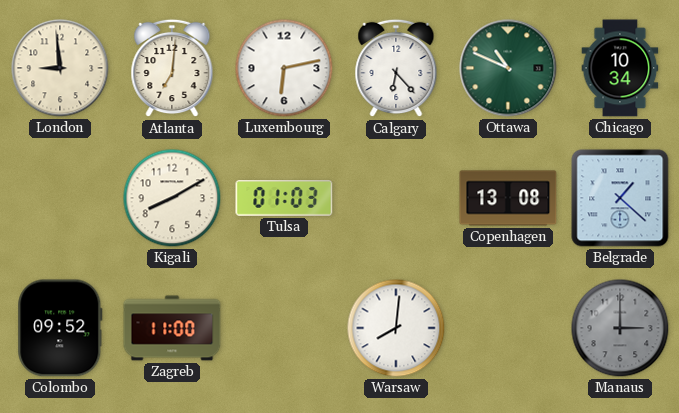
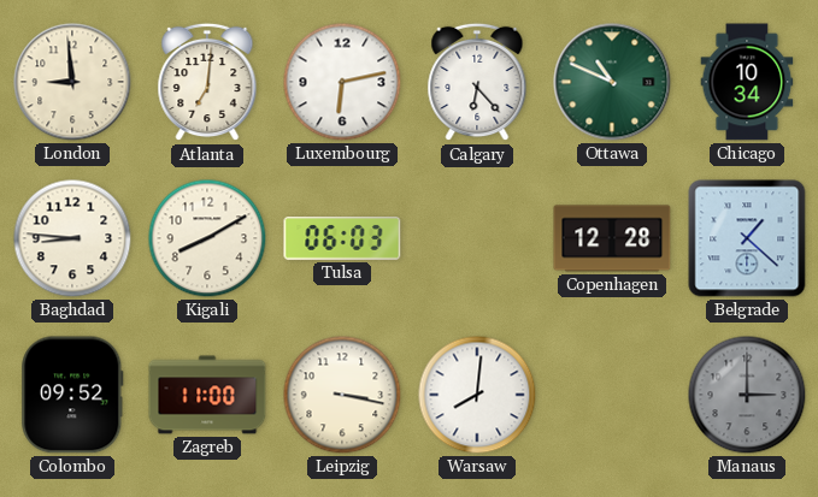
Baghdad: none -> 8:46
Tulsa: 01:03 -> 06:03
Copenhagen: 13:08 -> 12:28
Leipzig: none -> 3:17
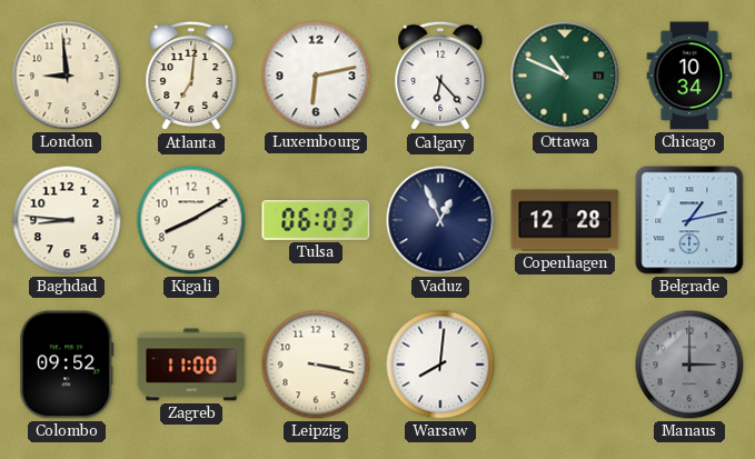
Vaduz: none -> 12:56
Belgrade: 1:22 -> 1:13
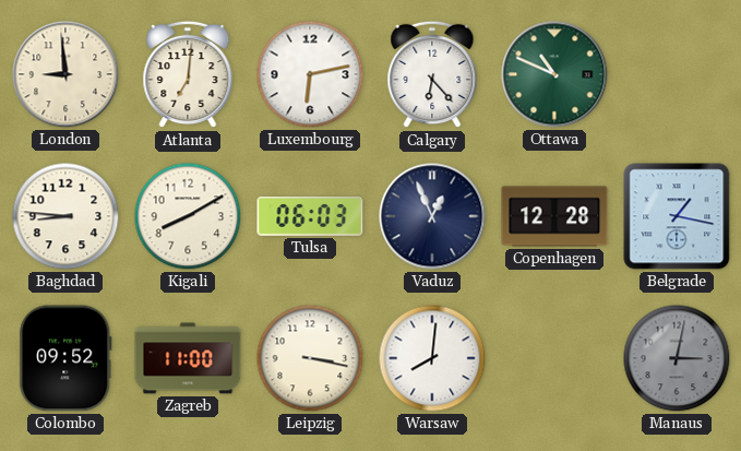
Chicago: 10:34 -> none
Belgrade: 1:13 -> 1:17
Manaus: 3:00 -> 3:02
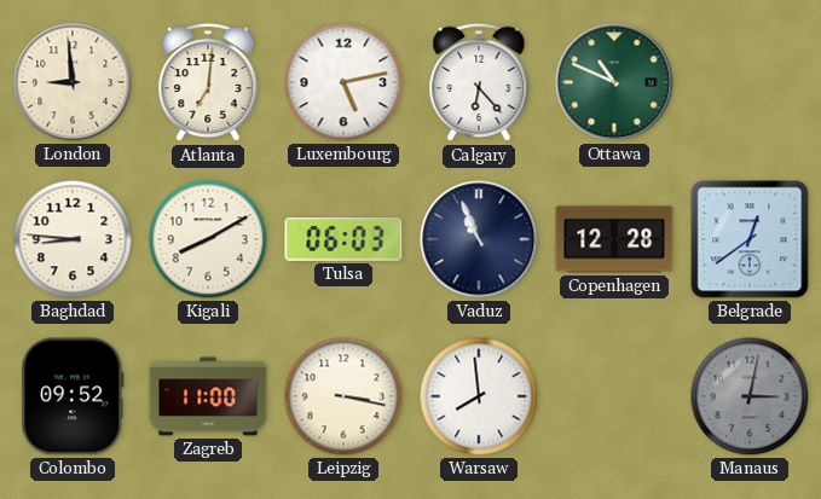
Luxembourg: 6:13 -> 5:13
Vaduz: 12:56 -> 10:56
Belgrade: 1:17 -> 12:39
Warsaw: 8:01 -> 7:59
